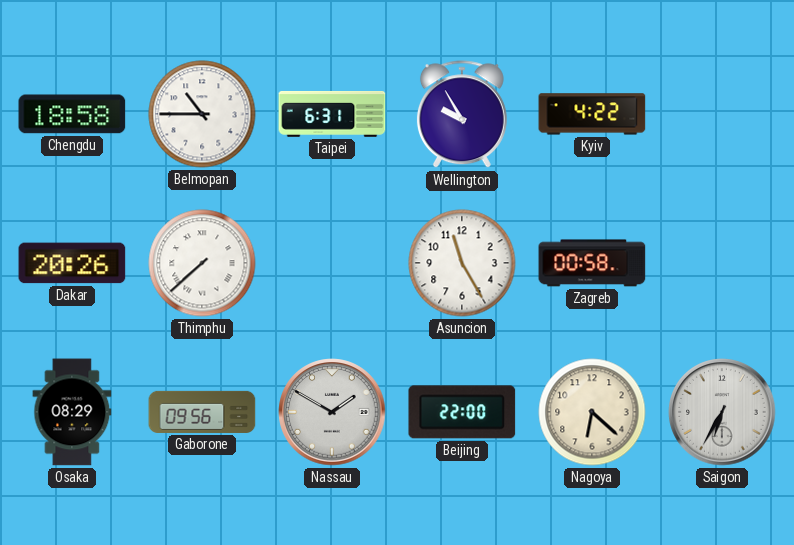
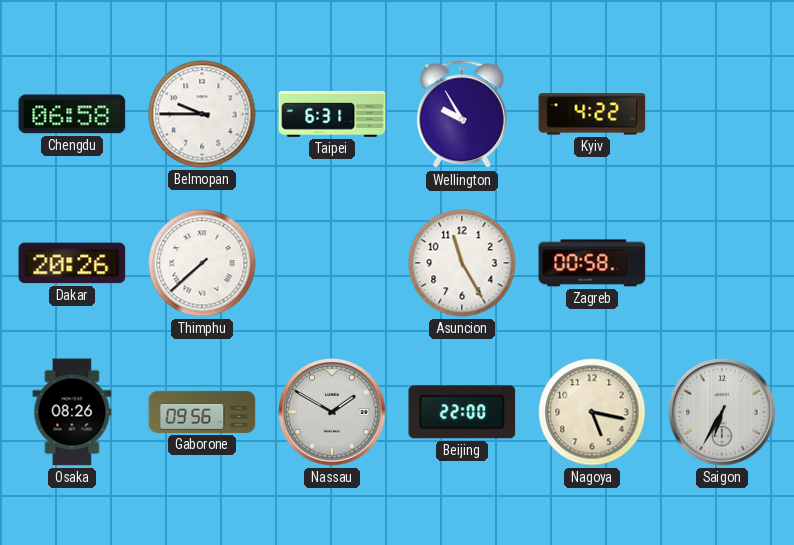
Chengdu: 18:58 -> 06:58
Belmopan: 10:45 -> 9:45
Osaka: 08:29 -> 08:26
Nagoya: 6:22 -> 5:17
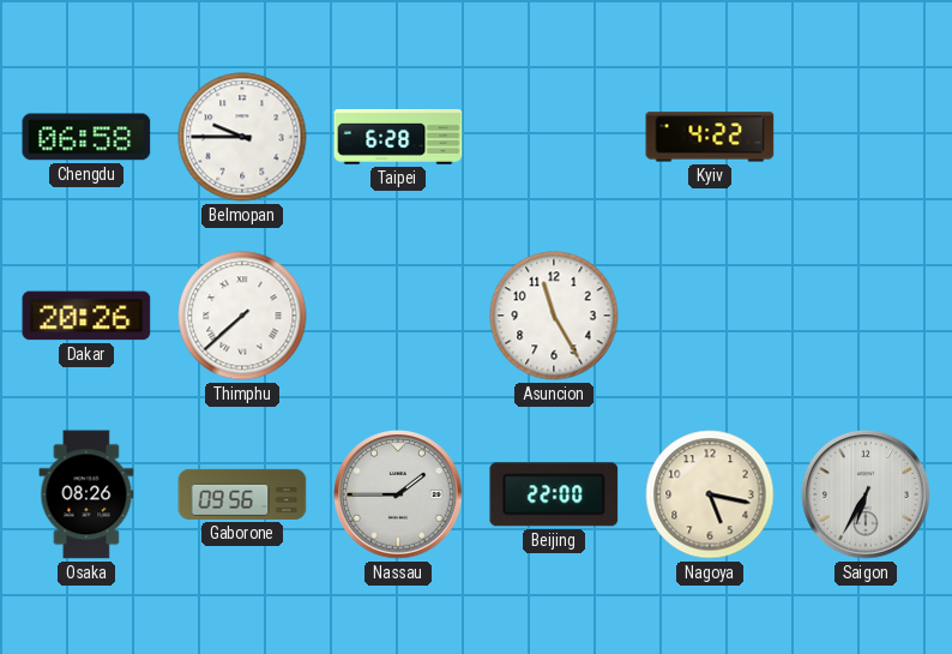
Taipei: 6:31 -> 6:28
Wellington: 9:55 -> none
Zagreb: 00:58 -> none
Nassau: 1:50 -> 1:45
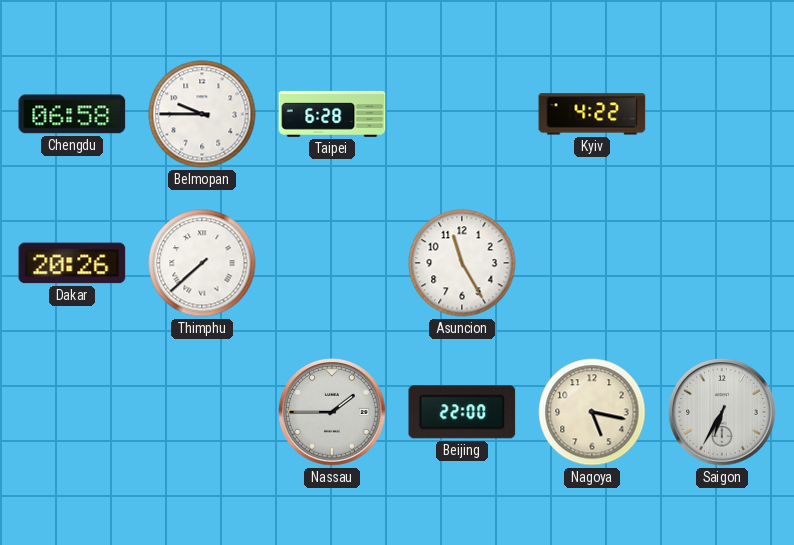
Osaka: 08:26 -> none
Gaborone: 09:56 -> none
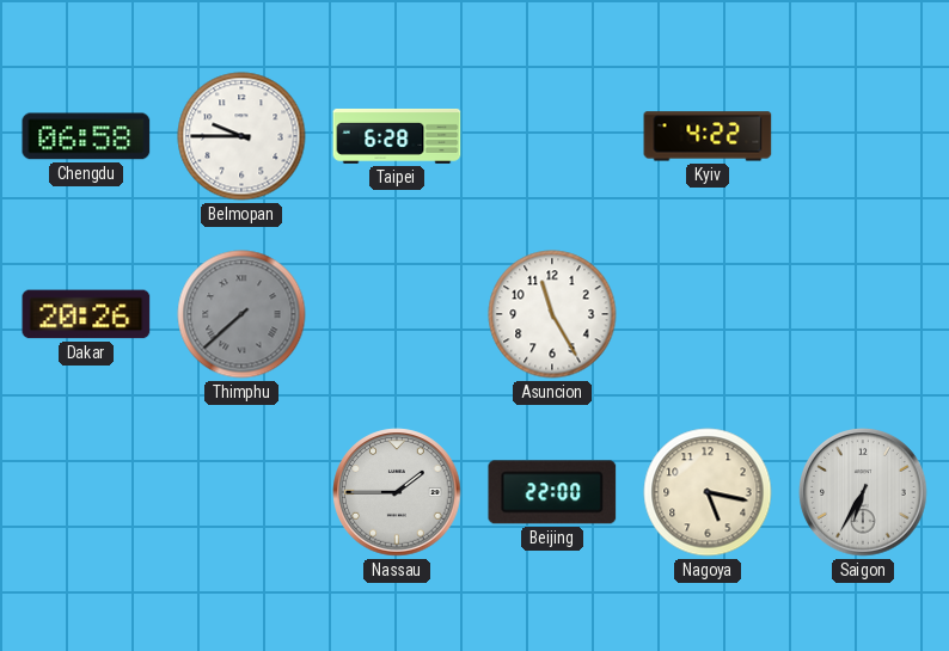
Thimphu dial: white -> grey
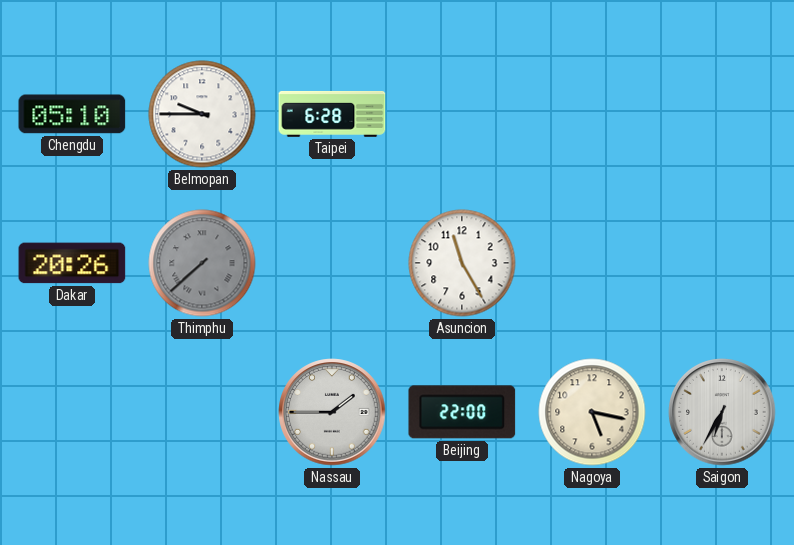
Chengdu: 06:58 -> 05:10
Kyiv: 4:22 -> none
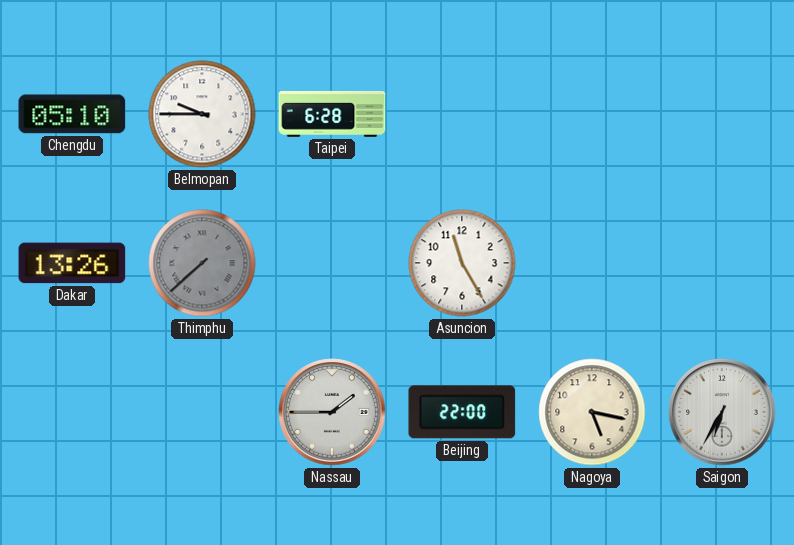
Dakar: 20:26 -> 13:26
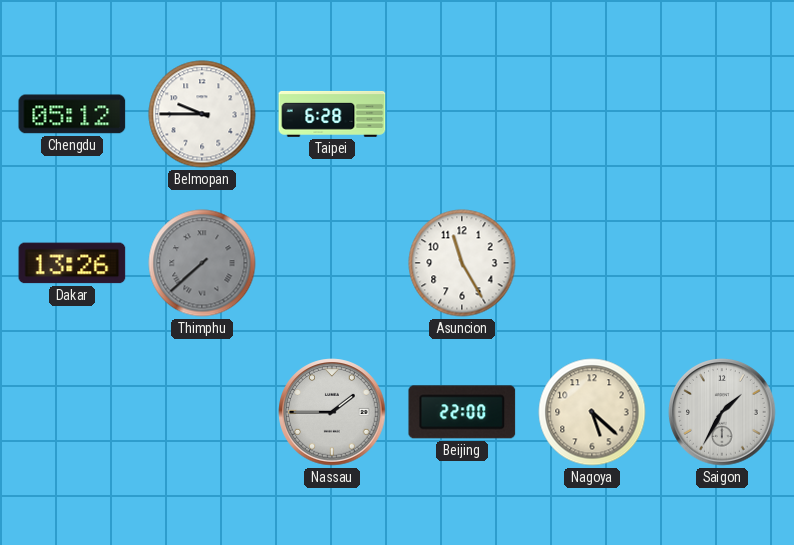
Chengdu: 05:10 -> 05:12
Nagoya: 5:17 -> 5:22
Saigon: 6:35 -> 1:35
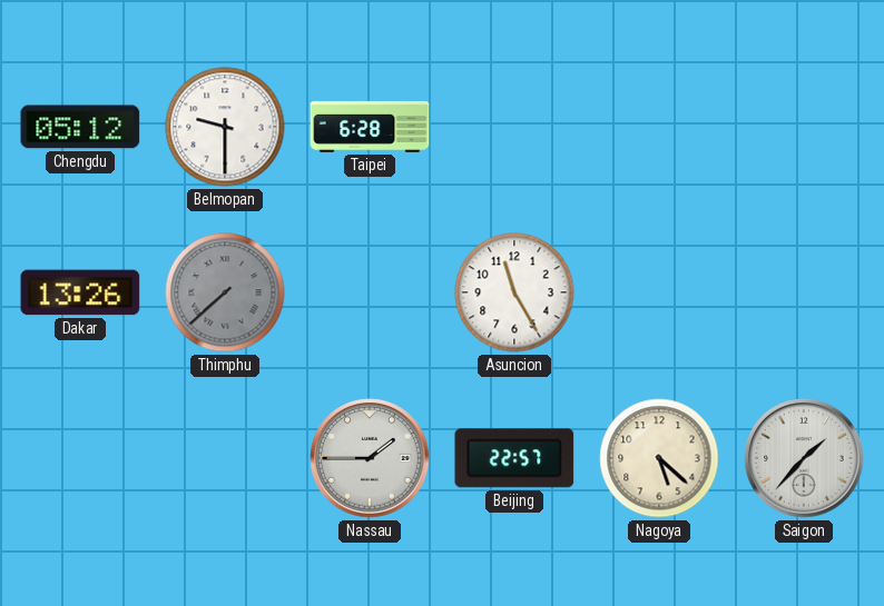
Belmopan: 9:45 -> 9:30
Beijing: 22:00 -> 22:57
Saigon: 1:35 -> 1:37
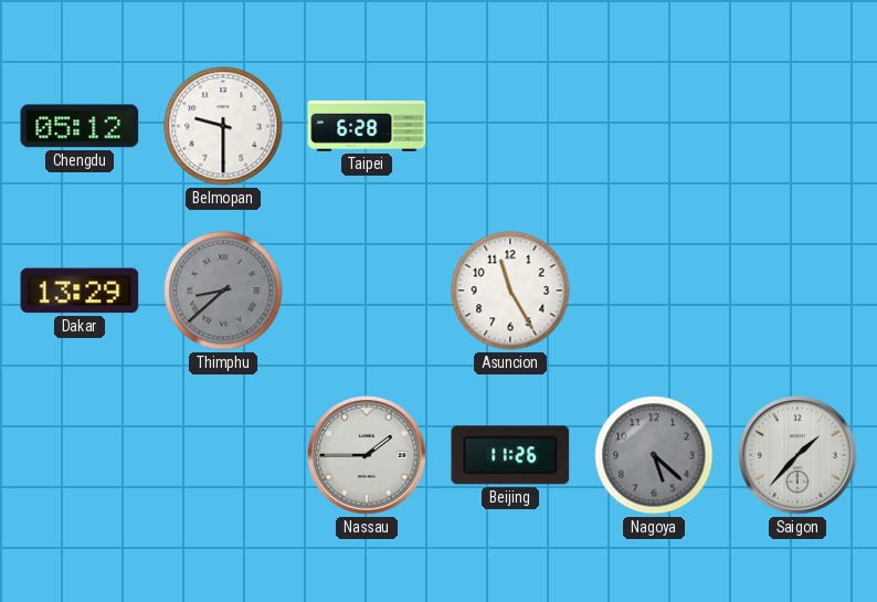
Dakar: 13:26 -> 13:29
Thimphu: 7:38 -> 8:38
Beijing: 22:57 -> 11:26
Nagoya dial: cream -> grey
